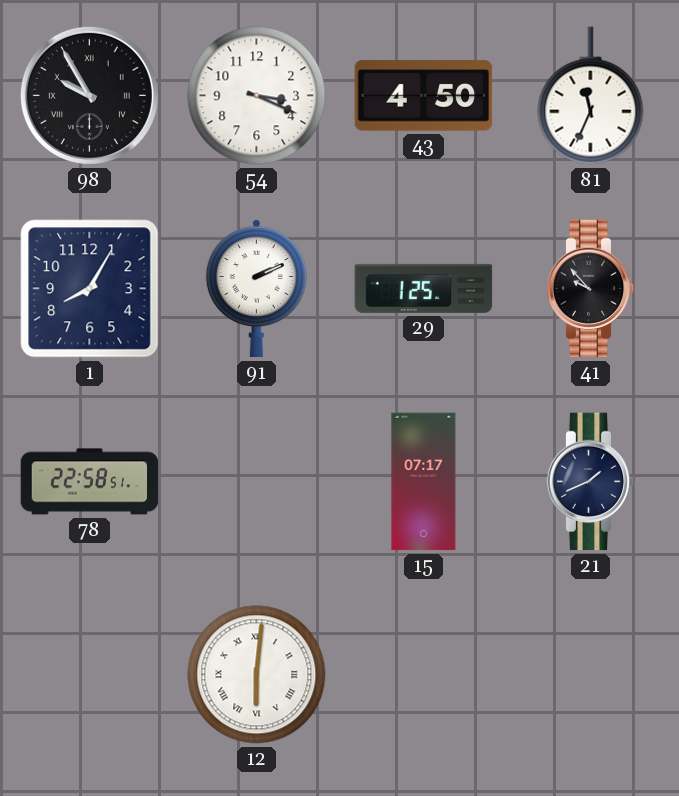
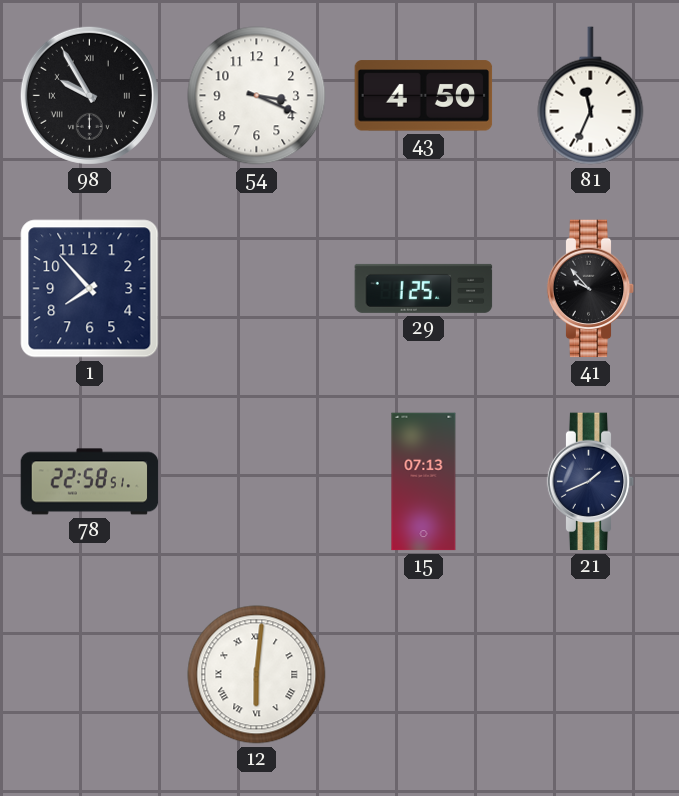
1: 8:05 -> 7:53
91: 2:11 -> none
15: 07:17 -> 07:13
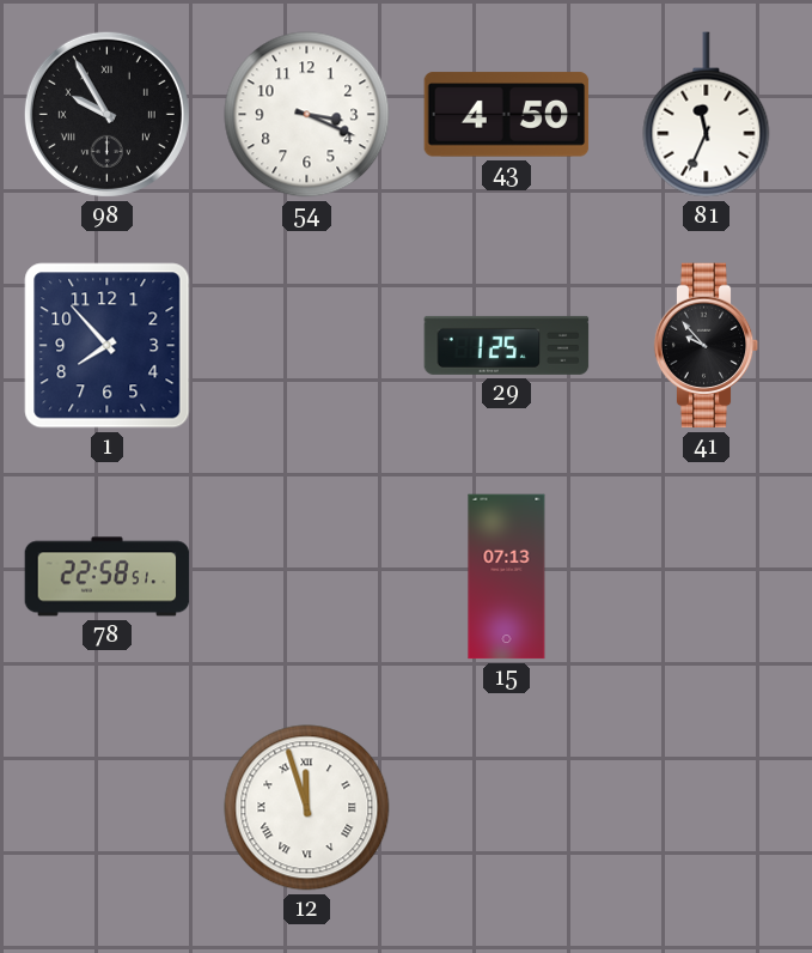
21: 1:41 -> none
12: 6:01 -> 11:57
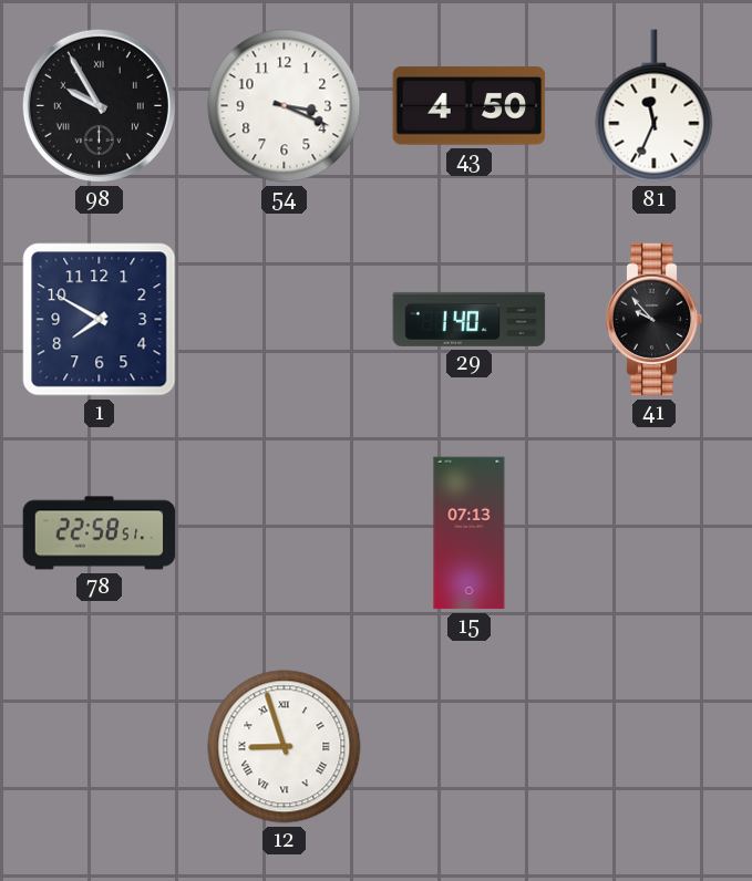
1: 7:53 -> 7:50
29: 1:25 -> 1:40
12: 11:57 -> 8:57
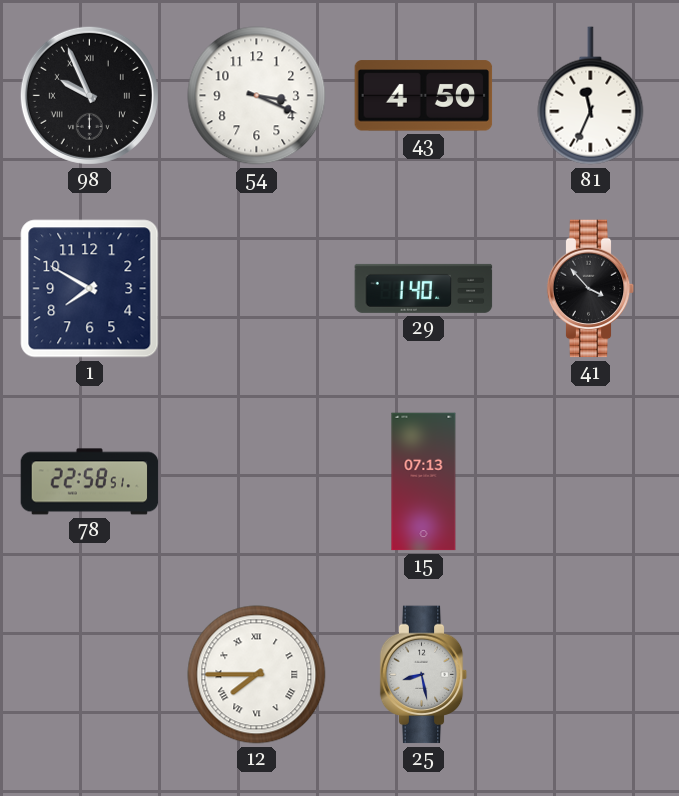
98: 9:55 -> 9:56
41: 9:53 -> 3:53
12: 8:57 -> 7:45
25: none -> 8:28
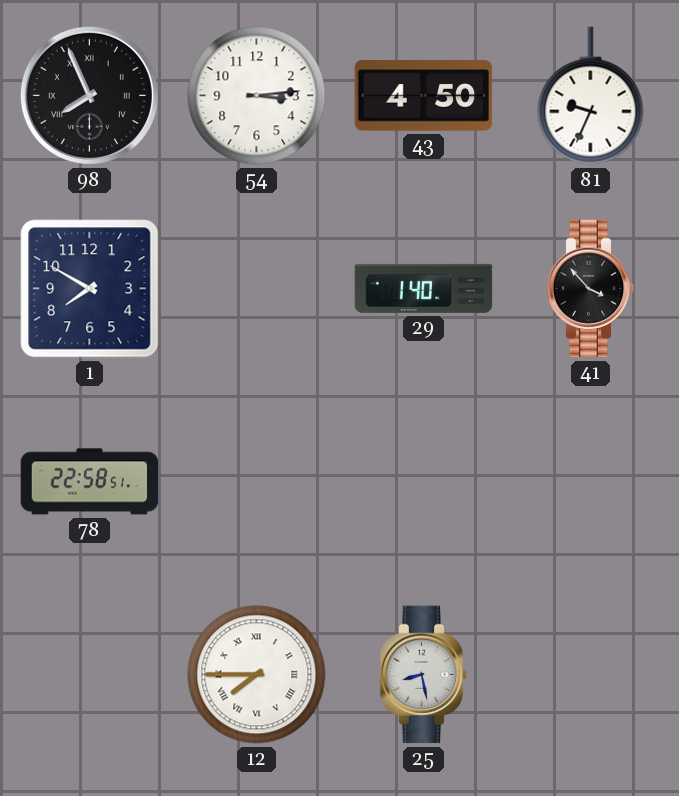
98: 9:56 -> 7:56
54: 3:19 -> 3:14
81: 11:34 -> 9:34
15: 07:13 -> none
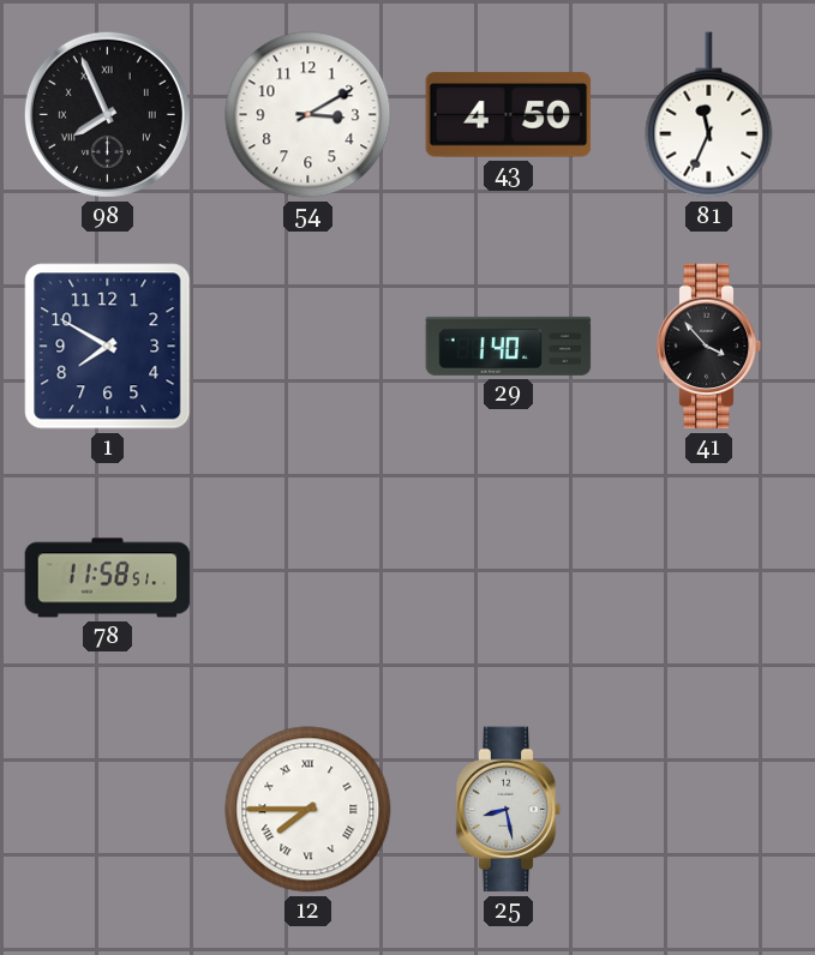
54: 3:14 -> 3:10
81: 9:34 -> 11:34
78: 22:58 -> 11:58
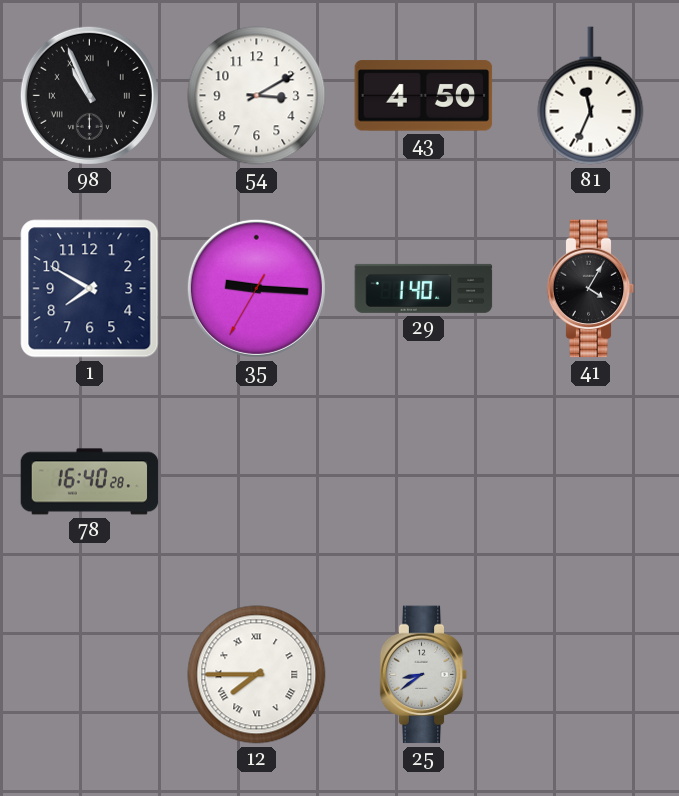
98: 7:56 -> 10:56
35: none -> 9:15
41: 3:53 -> 4:05
78: 11:58 -> 16:40
25: 8:28 -> 8:39
